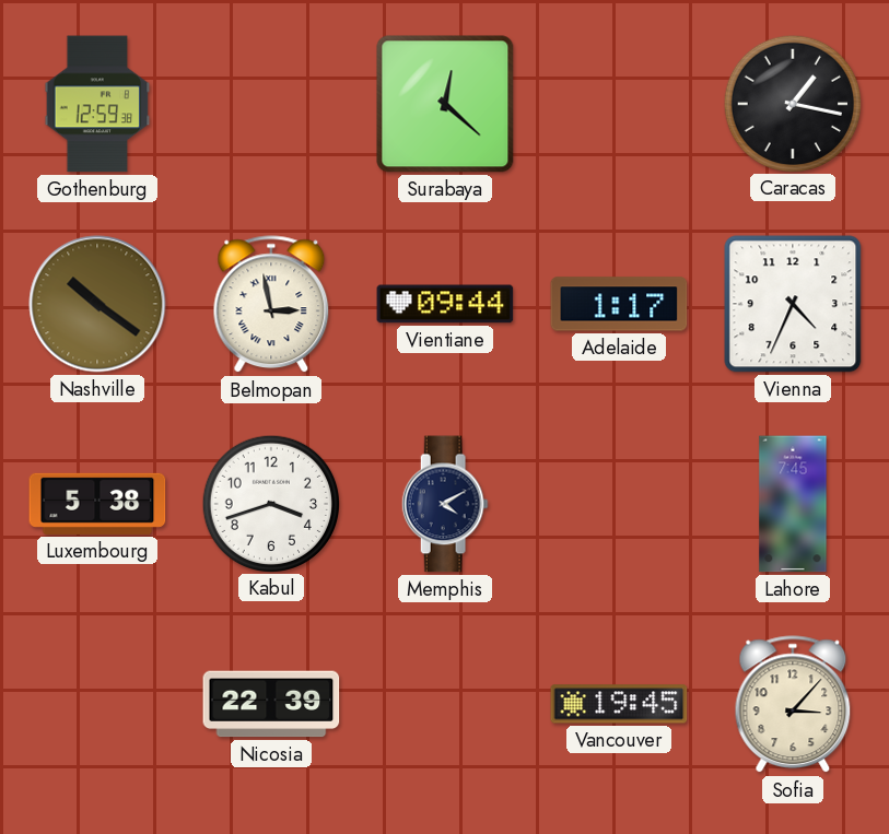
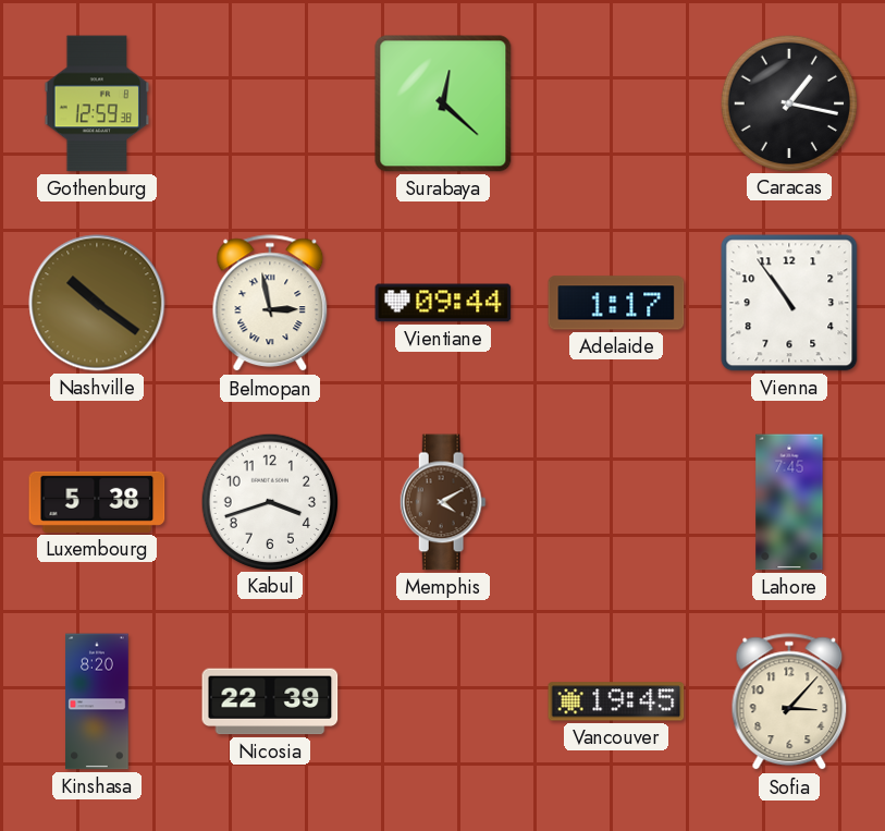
Vienna: 4:34 -> 10:54
Memphis dial: navy -> brown
Kinshasa: none -> 8:20
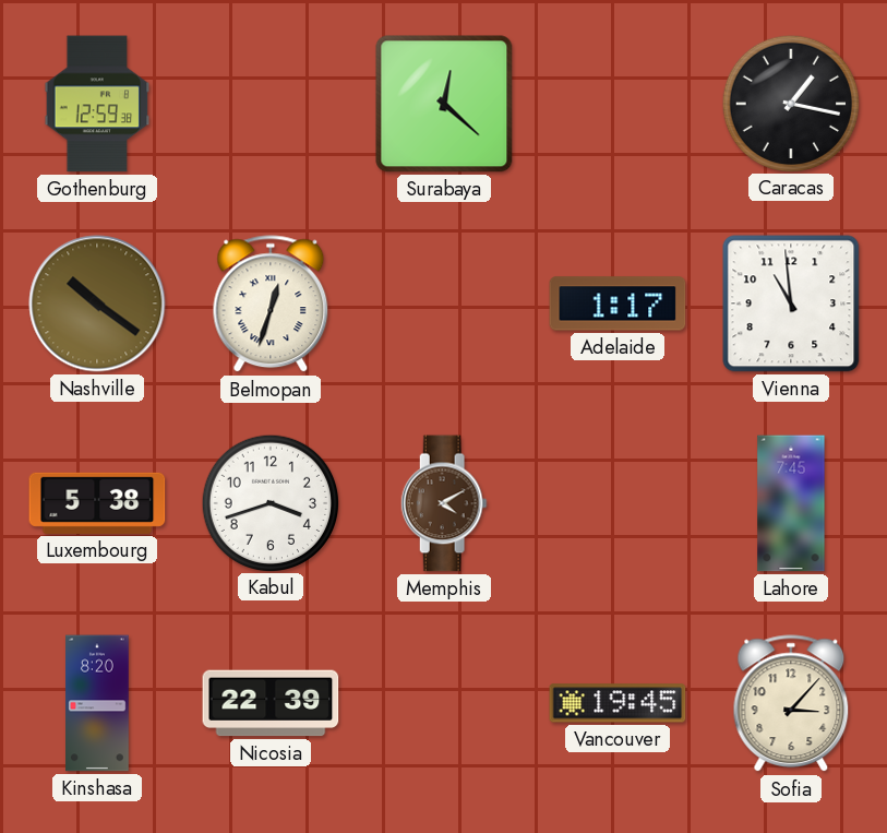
Belmopan: 2:58 -> 12:33
Vientiane: 09:44 -> none
Vienna: 10:54 -> 10:59
